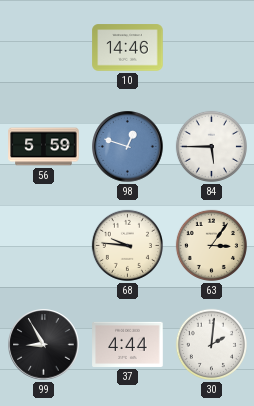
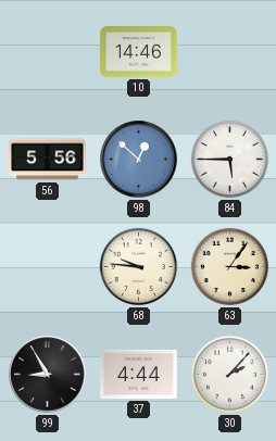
56: 5:59 -> 5:56
98: 12:48 -> 12:52
30: 2:01 -> 2:07
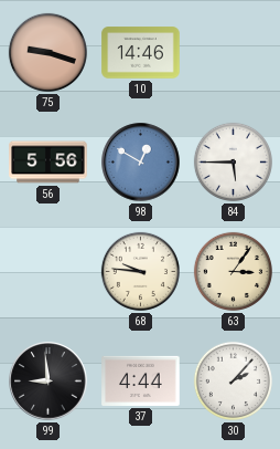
75: none -> 9:18
98: 12:52 -> 12:50
99: 8:55 -> 8:59
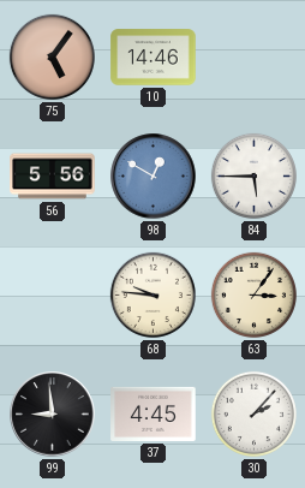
75: 9:18 -> 5:06
37: 4:44 -> 4:45
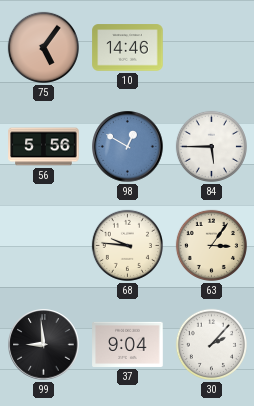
37: 4:45 -> 9:04
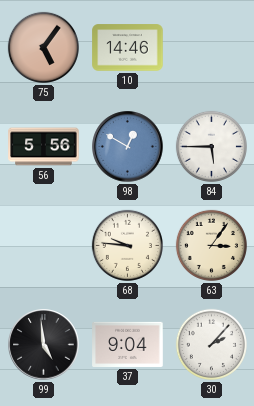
99: 8:59 -> 4:59
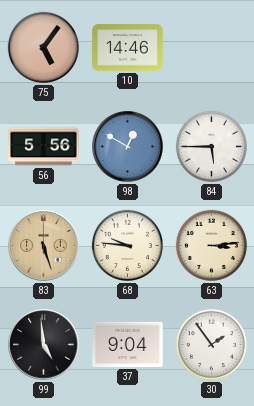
83: none -> 5:27
63: 3:06 -> 3:14
30: 2:07 -> 1:54
